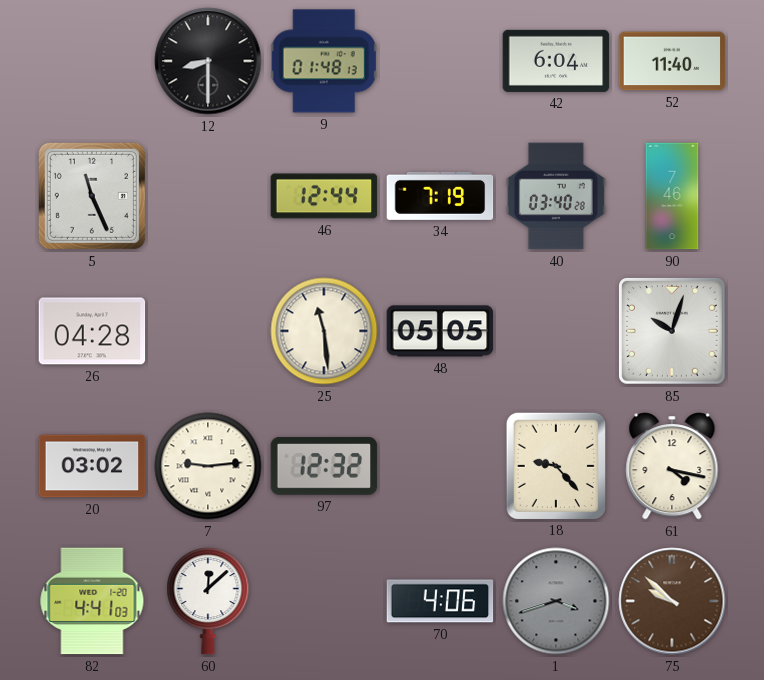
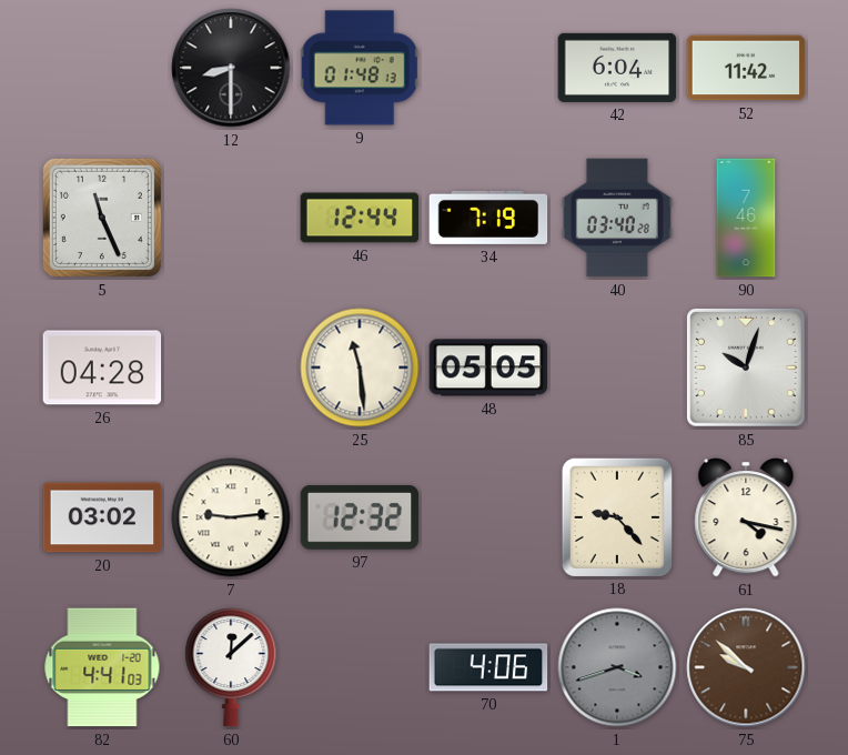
52: 11:40 -> 11:42
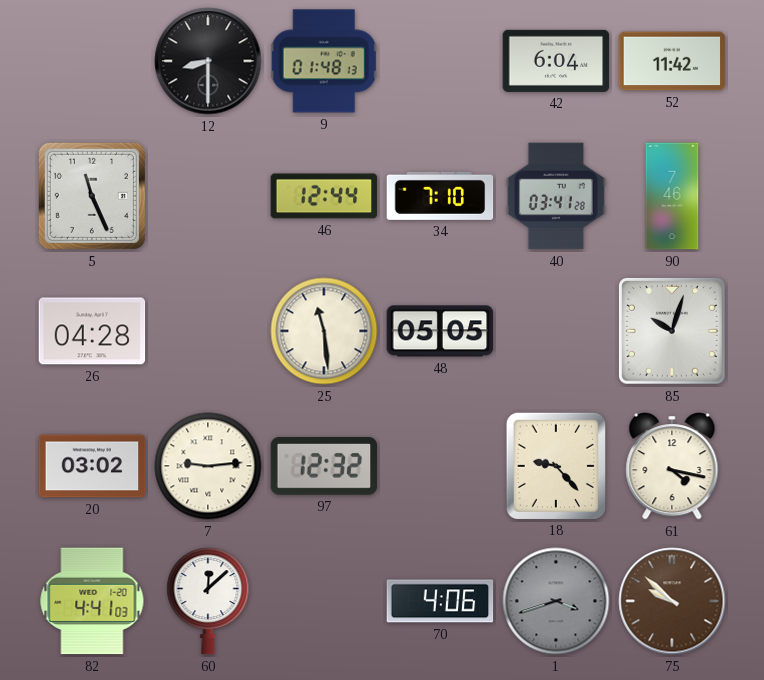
34: 7:19 -> 7:10
40: 03:40 -> 03:41
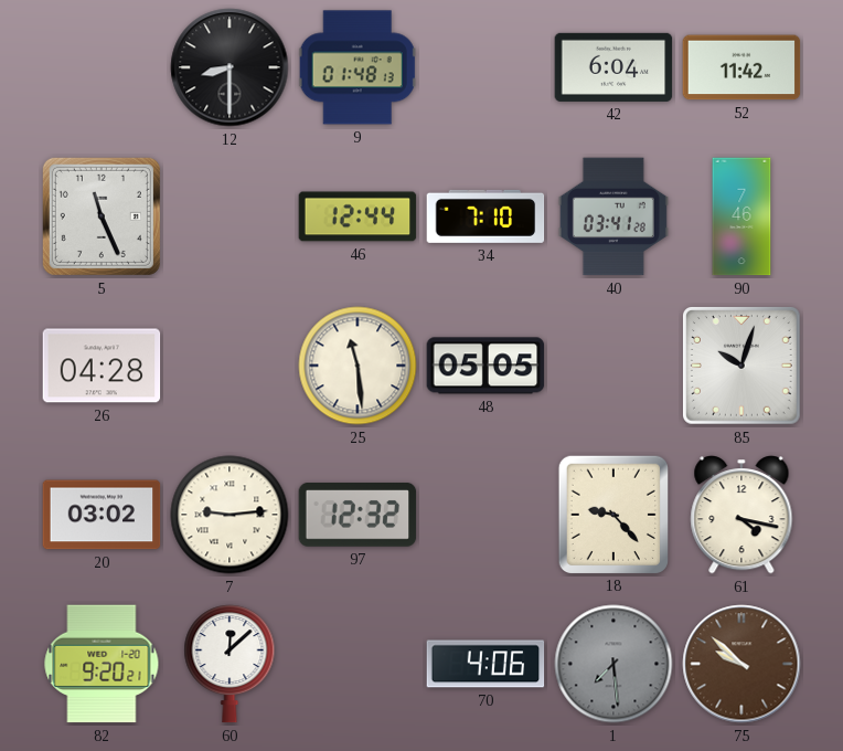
82: 4:41 -> 9:20
1: 3:42 -> 7:29
